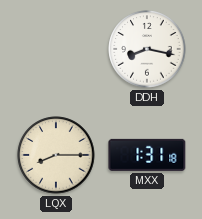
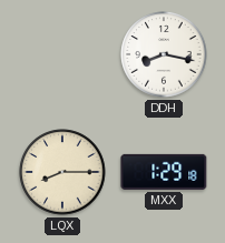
MXX: 1:31 -> 1:29
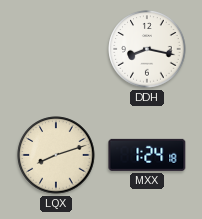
LQX: 8:15 -> 8:12
MXX: 1:29 -> 1:24
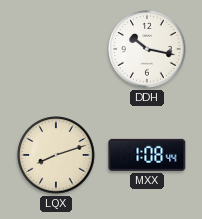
DDH: 8:17 -> 10:17
MXX: 1:24 -> 1:08
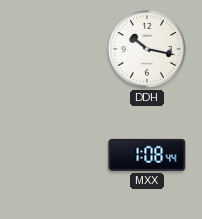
LQX: 8:12 -> none
